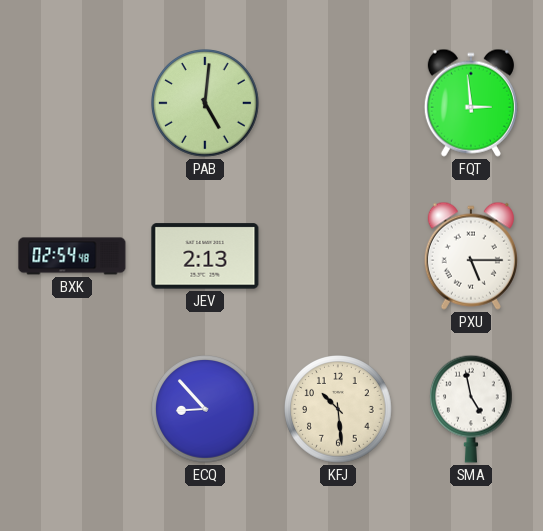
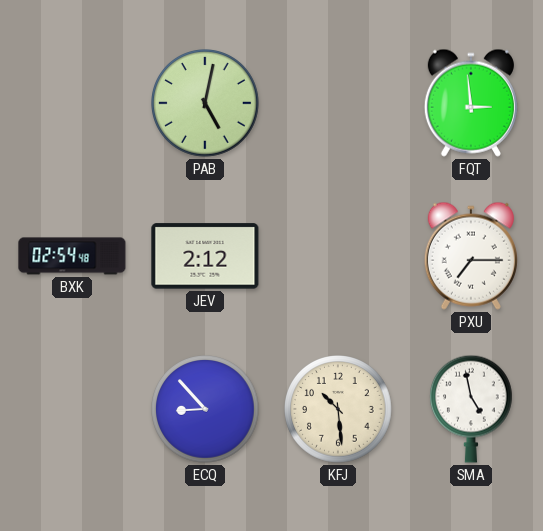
PAB: 5:01 -> 5:02
JEV: 2:13 -> 2:12
PXU: 5:15 -> 7:15
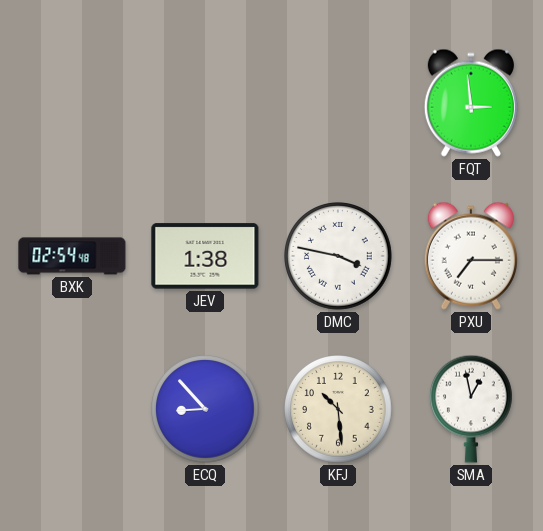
PAB: 5:02 -> none
JEV: 2:12 -> 1:38
DMC: none -> 3:47
SMA: 4:58 -> 12:58
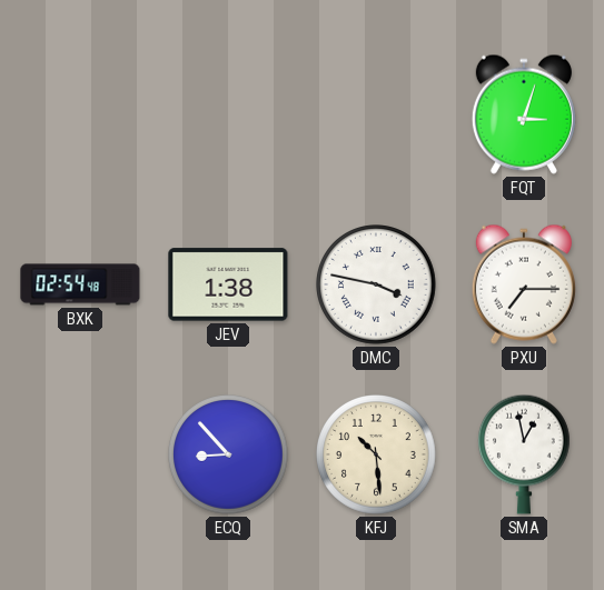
FQT: 2:59 -> 3:03
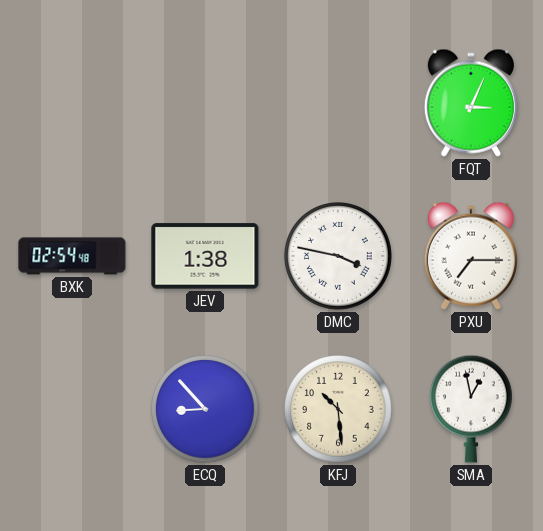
FQT: 3:03 -> 3:04
